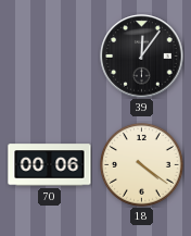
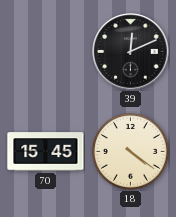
39: 12:06 -> 12:11
70: 00:06 -> 15:45
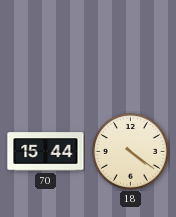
39: 12:11 -> none
70: 15:45 -> 15:44
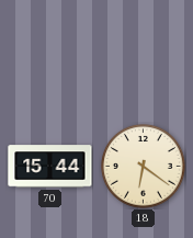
18: 4:21 -> 6:21
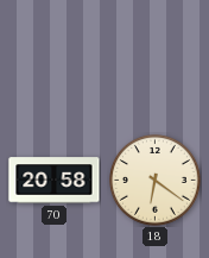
70: 15:44 -> 20:58
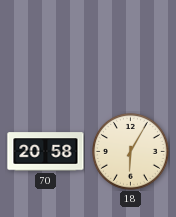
18: 6:21 -> 6:05
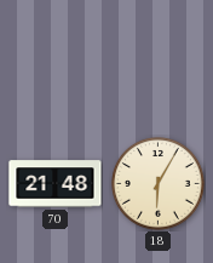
70: 20:58 -> 21:48
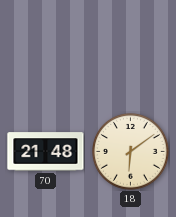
18: 6:05 -> 6:09
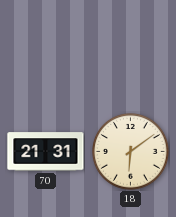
70: 21:48 -> 21:31
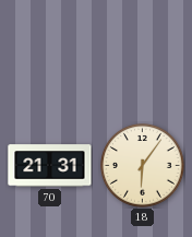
18: 6:09 -> 6:06
